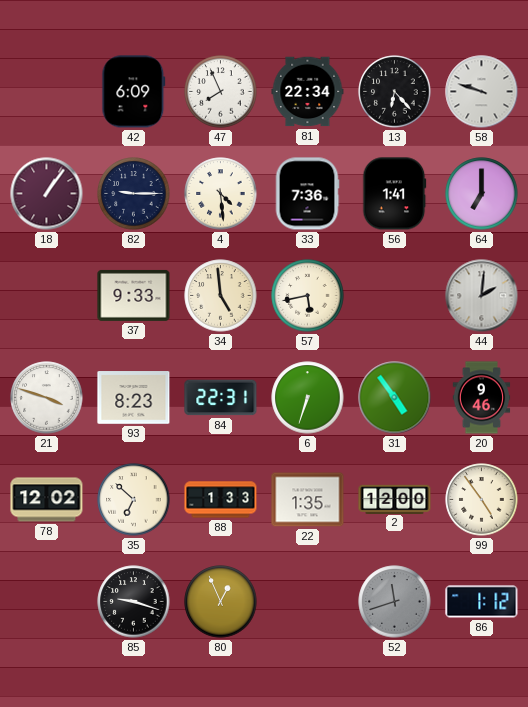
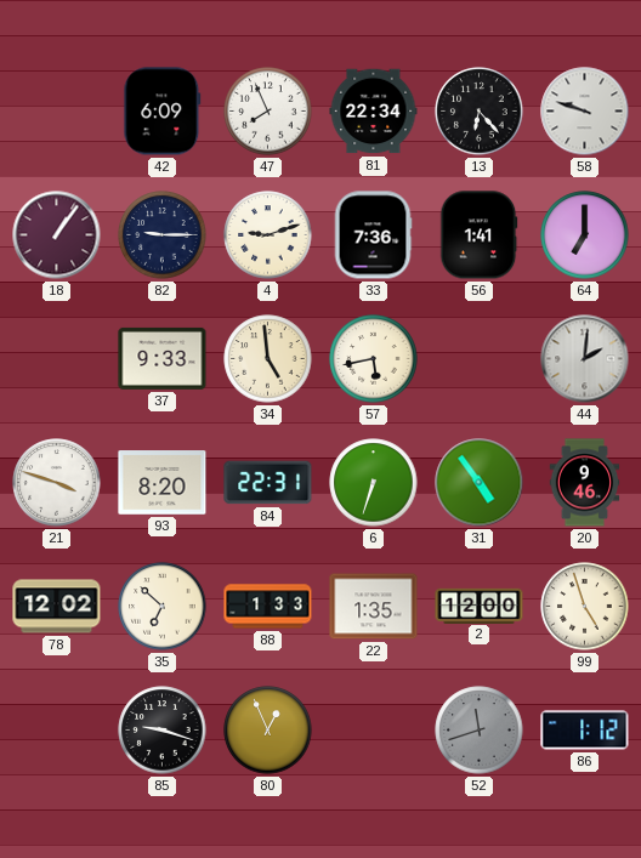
4: 4:29 -> 9:12
93: 8:23 -> 8:20
99: 4:54 -> 4:57
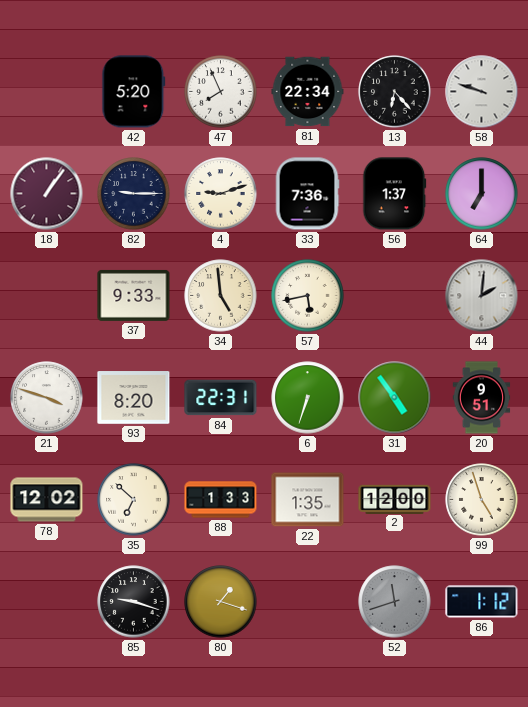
42: 6:09 -> 5:20
56: 1:41 -> 1:37
20: 9:46 -> 9:51
80: 12:56 -> 1:18
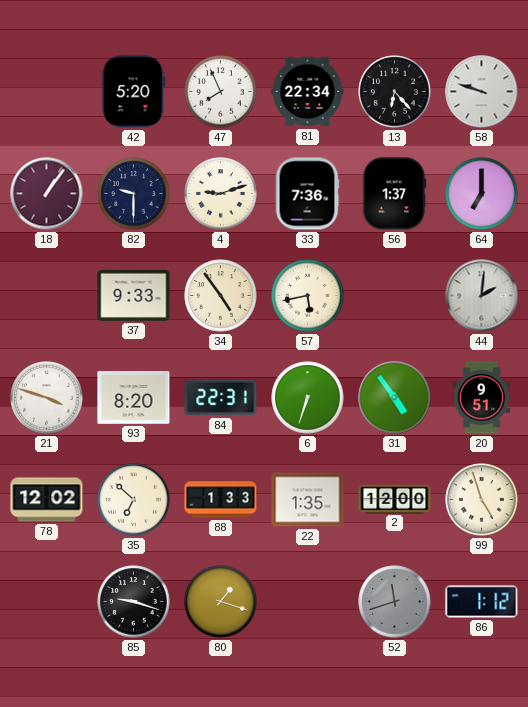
82: 9:15 -> 9:30
34: 4:59 -> 4:54
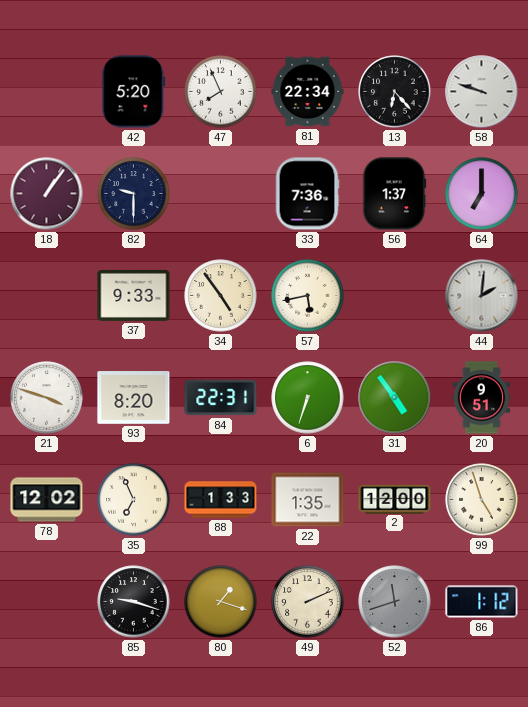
4: 9:12 -> none
35: 6:52 -> 6:56
49: none -> 2:11
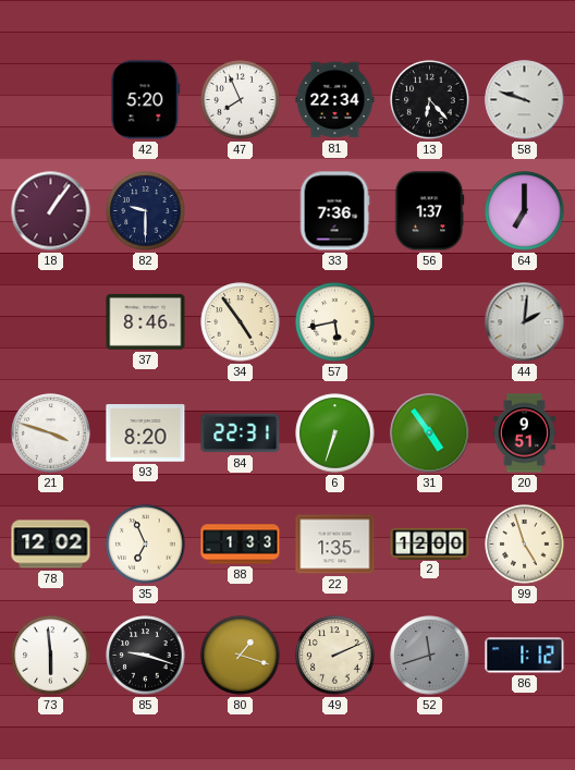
37: 9:33 -> 8:46
73: none -> 5:59
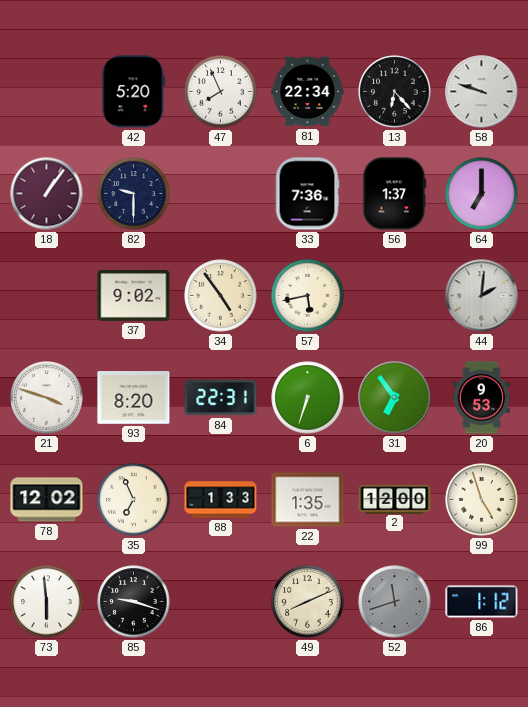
37: 8:46 -> 9:02
31: 4:54 -> 6:54
20: 9:51 -> 9:53
80: 1:18 -> none
49: 2:11 -> 8:11
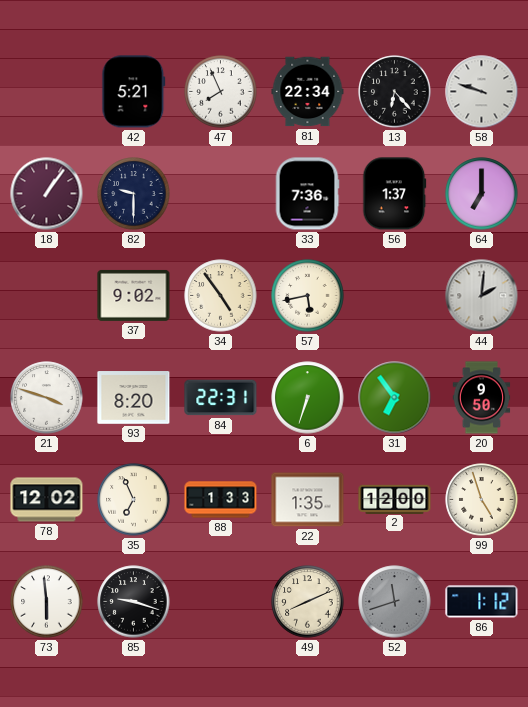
42: 5:20 -> 5:21
20: 9:53 -> 9:50
